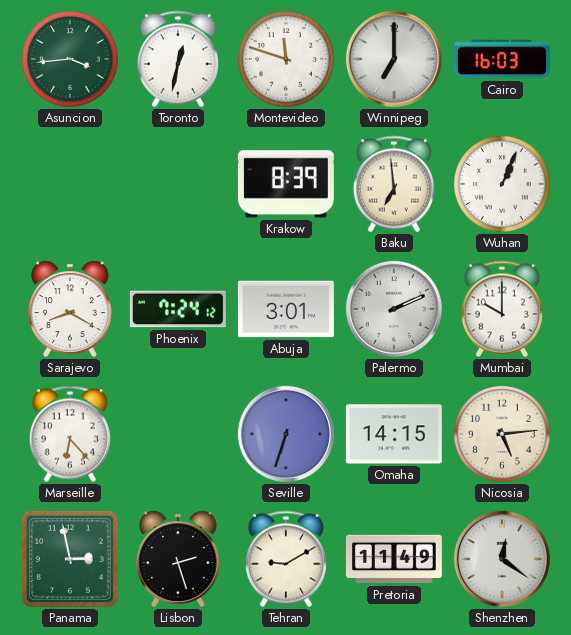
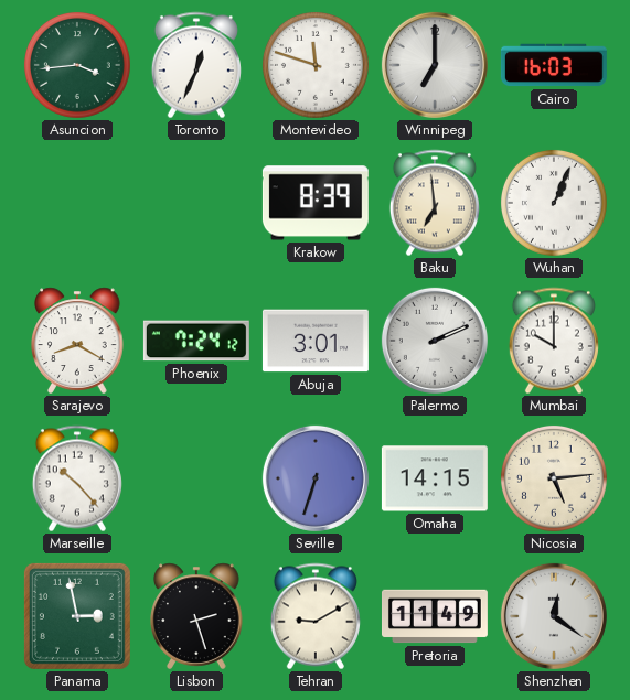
Toronto: 12:32 -> 12:34
Marseille: 6:23 -> 10:23
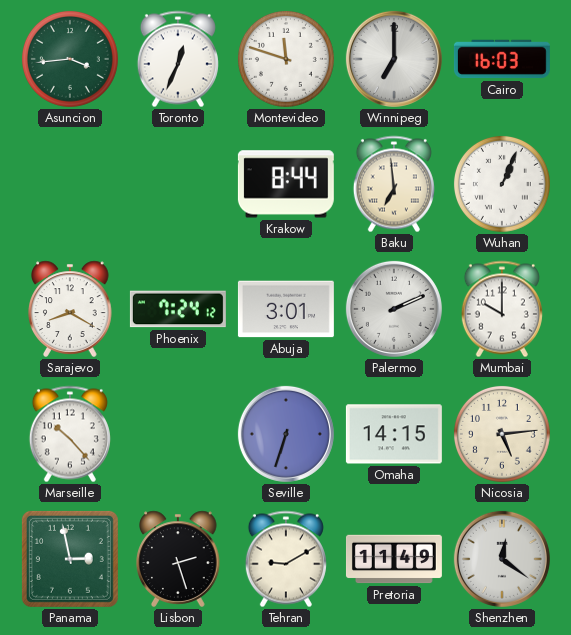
Krakow: 8:39 -> 8:44
